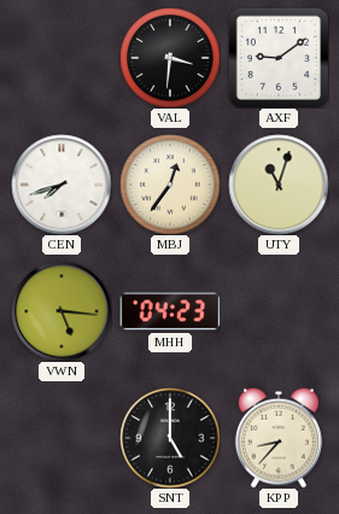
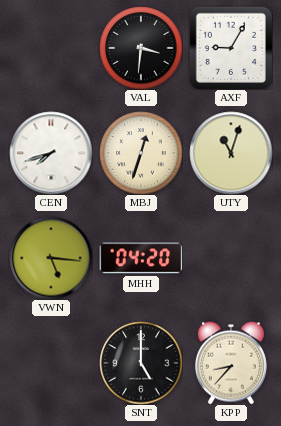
AXF: 9:09 -> 9:05
MBJ: 12:36 -> 12:33
MHH: 04:23 -> 04:20
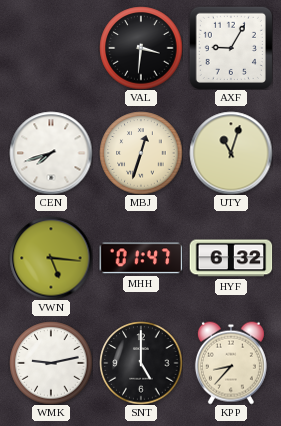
MHH: 04:20 -> 01:47
HYF: none -> 6:32
WMK: none -> 9:13
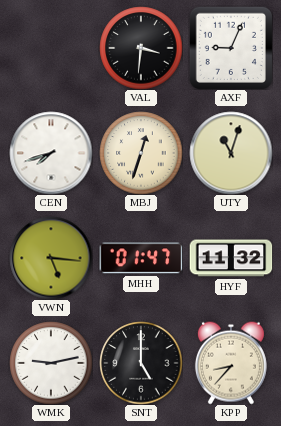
AXF: 9:05 -> 9:04
HYF: 6:32 -> 11:32
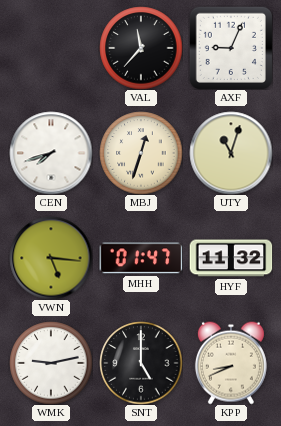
VAL: 3:31 -> 11:37
KPP: 8:37 -> 8:41
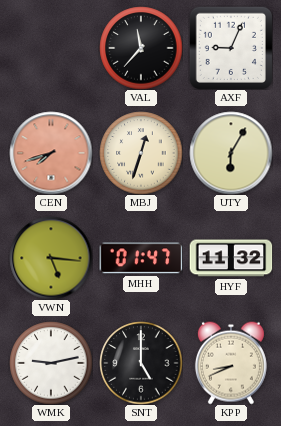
CEN dial: white -> salmon
UTY: 11:03 -> 6:05
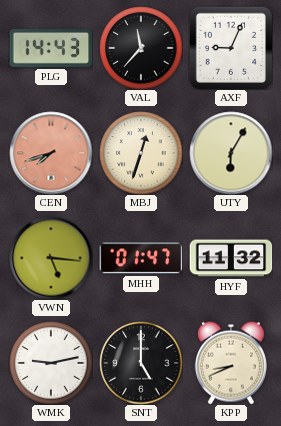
PLG: none -> 14:43
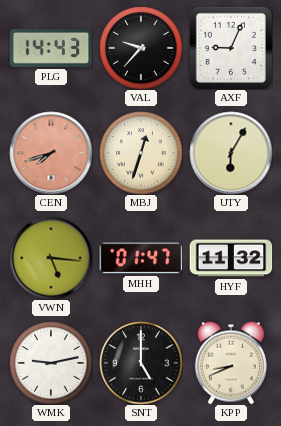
VAL: 11:37 -> 9:37
